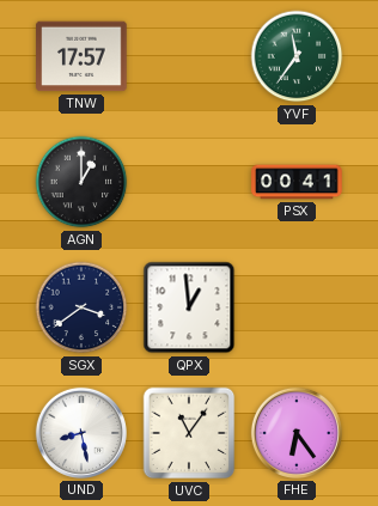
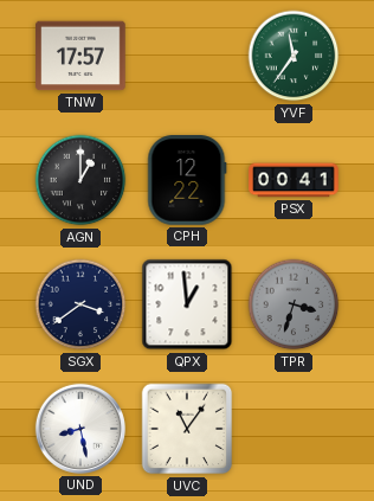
CPH: none -> 12:22
TPR: none -> 3:33
FHE: 6:24 -> none
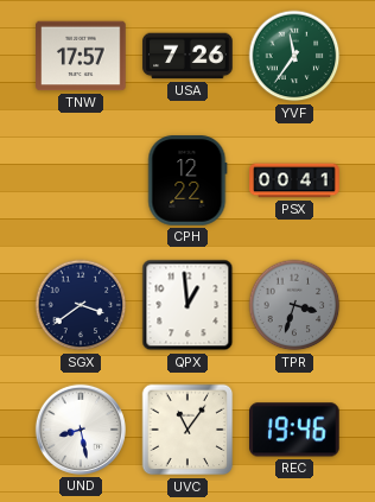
USA: none -> 7:26
AGN: 1:00 -> none
REC: none -> 19:46
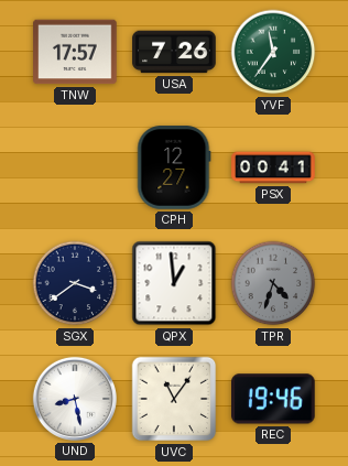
CPH: 12:22 -> 12:27
TPR: 3:33 -> 4:33
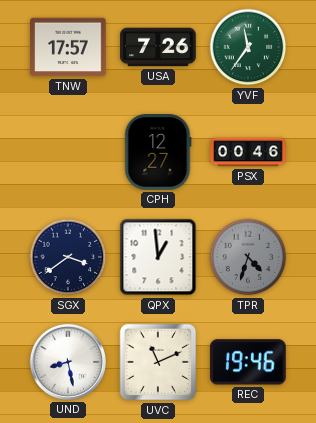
PSX: 00:41 -> 00:46
UVC: 11:06 -> 11:11
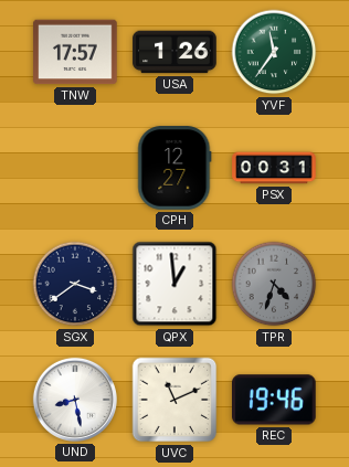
USA: 7:26 -> 1:26
PSX: 00:46 -> 00:31
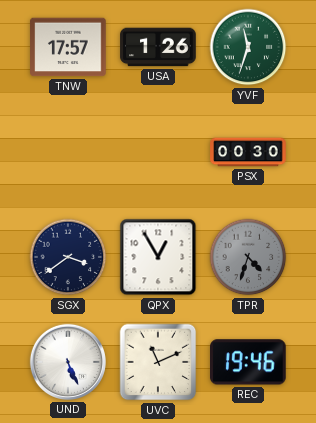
YVF: 11:36 -> 11:33
CPH: 12:27 -> none
PSX: 00:31 -> 00:30
QPX: 12:59 -> 12:55
UND: 8:28 -> 5:26
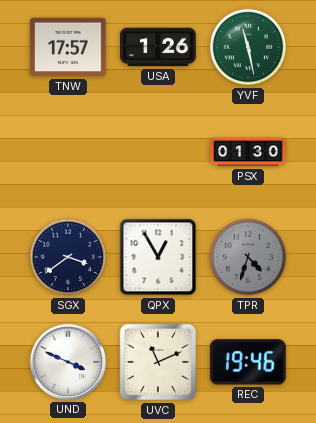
YVF: 11:33 -> 11:28
PSX: 00:30 -> 01:30
UND: 5:26 -> 3:49
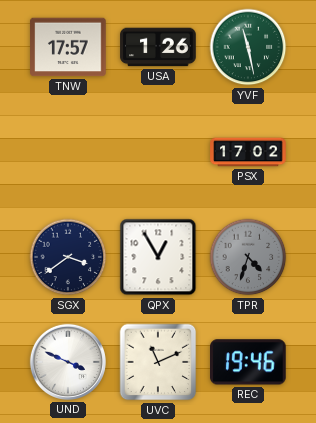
PSX: 01:30 -> 17:02
